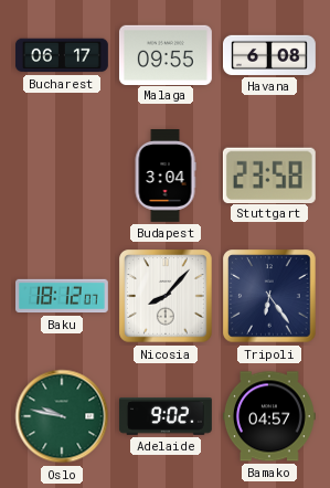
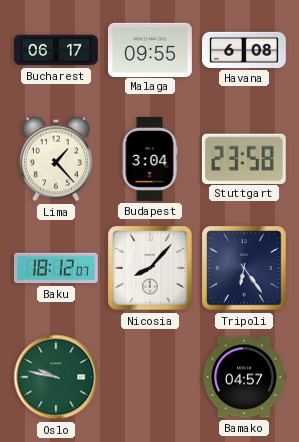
Lima: none -> 1:23
Adelaide: 9:02 -> none
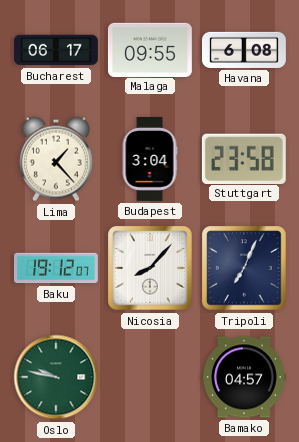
Baku: 18:12 -> 19:12
Tripoli: 6:24 -> 7:04
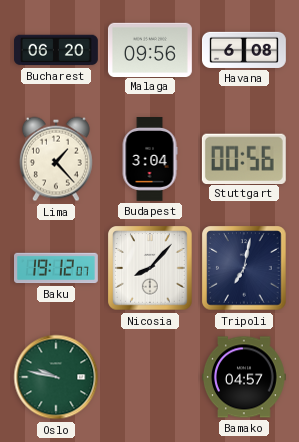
Bucharest: 06:17 -> 06:20
Malaga: 09:55 -> 09:56
Stuttgart: 23:58 -> 00:56
Tripoli: 7:04 -> 7:02
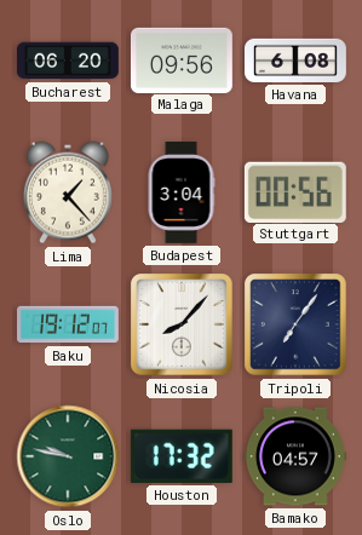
Tripoli: 7:02 -> 7:06
Houston: none -> 17:32
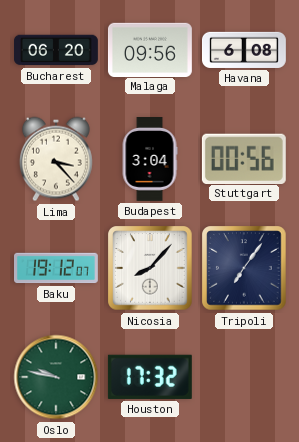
Lima: 1:23 -> 3:23
Bamako: 04:57 -> none
